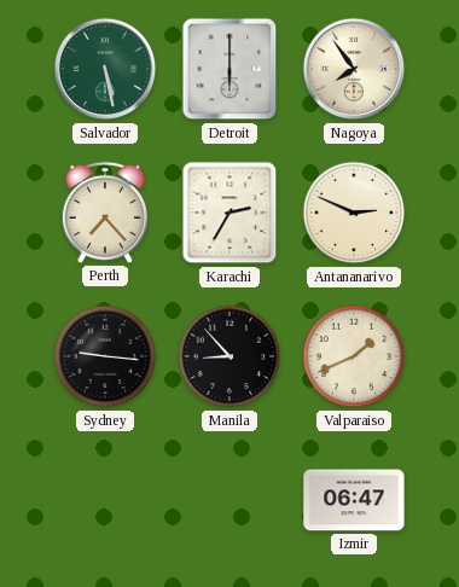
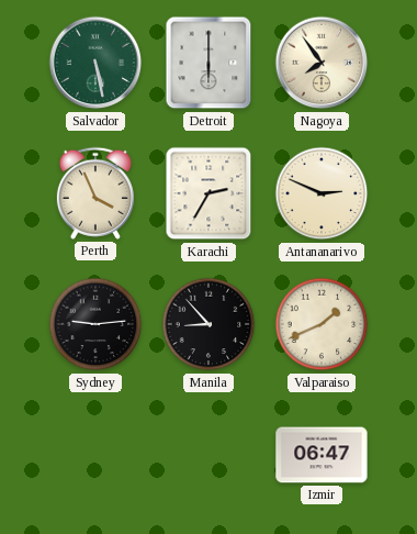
Perth: 7:23 -> 3:56
Sydney: 9:16 -> 9:14
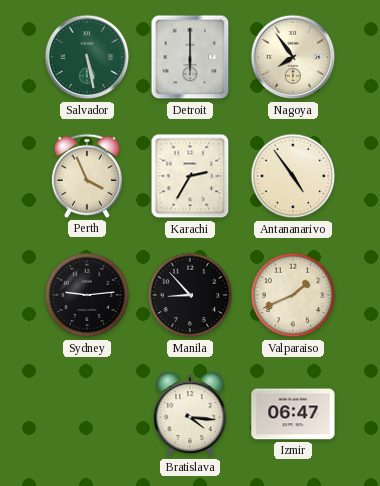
Antananarivo: 2:49 -> 4:54
Bratislava: none -> 4:16
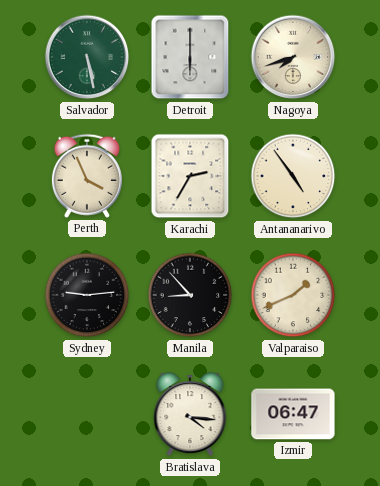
Nagoya: 7:54 -> 7:42
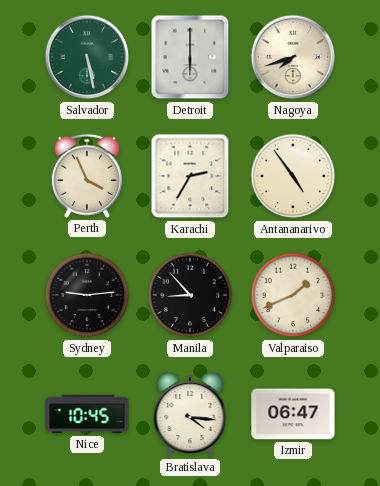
Nice: none -> 10:45
